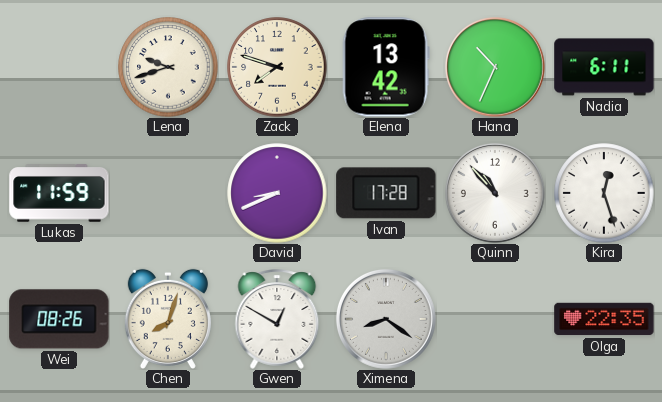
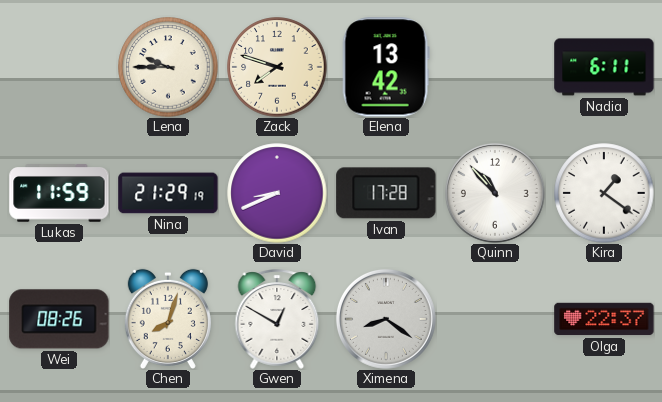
Lena: 9:42 -> 9:45
Hana: 10:34 -> none
Nina: none -> 21:29
Kira: 12:27 -> 1:21
Olga: 22:35 -> 22:37
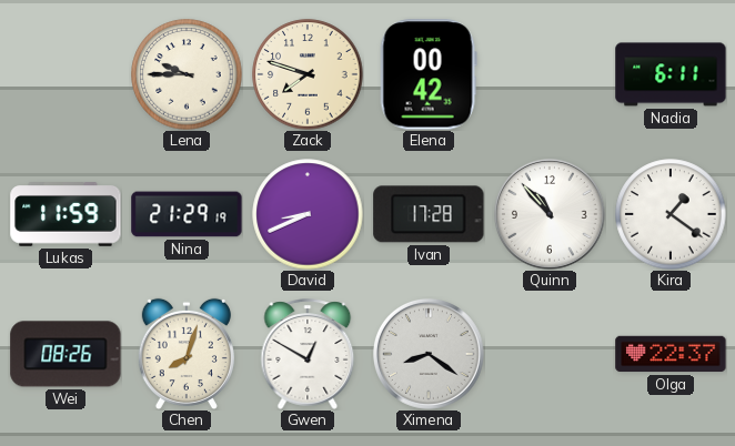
Elena: 13:42 -> 00:42
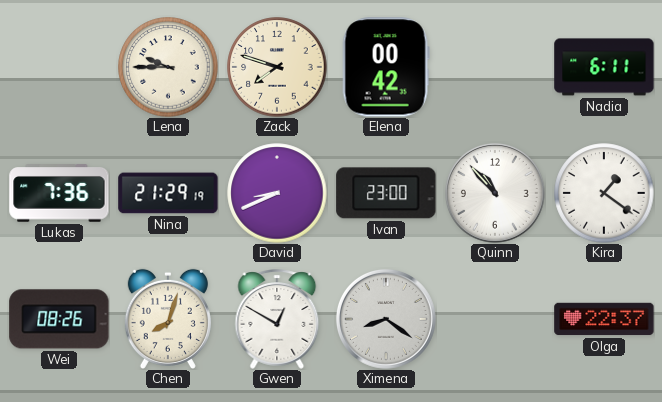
Lukas: 11:59 -> 7:36
Ivan: 17:28 -> 23:00
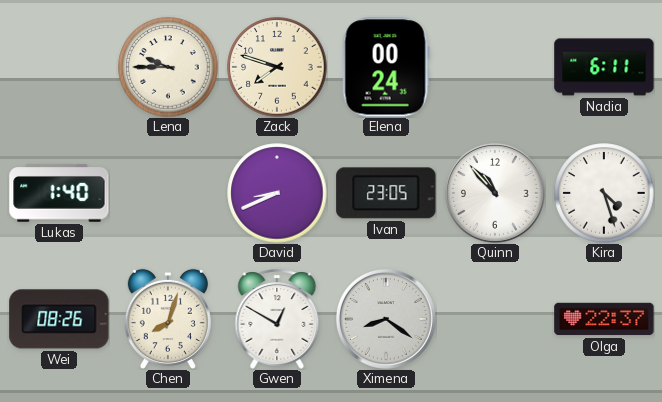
Elena: 00:42 -> 00:24
Lukas: 7:36 -> 1:40
Nina: 21:29 -> none
Ivan: 23:00 -> 23:05
Kira: 1:21 -> 4:27
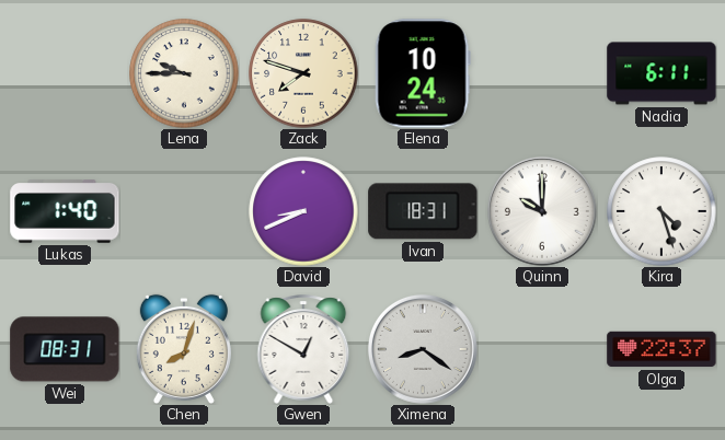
Elena: 00:24 -> 10:24
Ivan: 23:05 -> 18:31
Quinn: 10:53 -> 10:00
Wei: 08:26 -> 08:31
